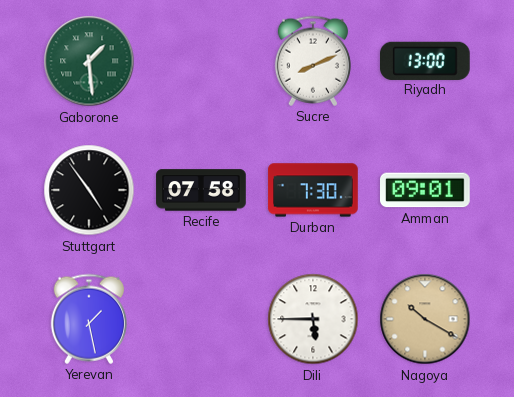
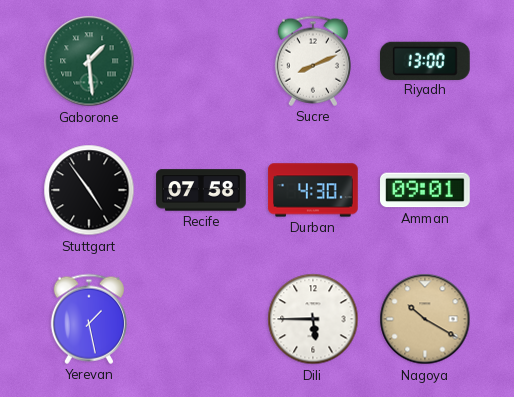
Durban: 7:30 -> 4:30
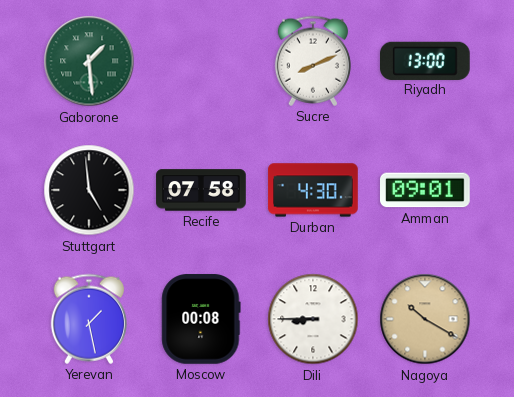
Stuttgart: 4:54 -> 4:59
Moscow: none -> 00:08
Dili: 5:45 -> 8:45
